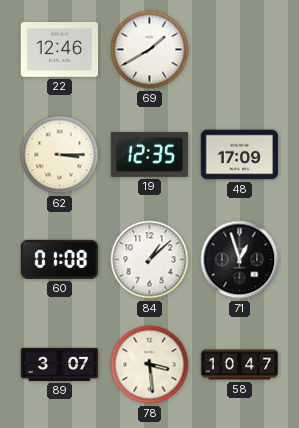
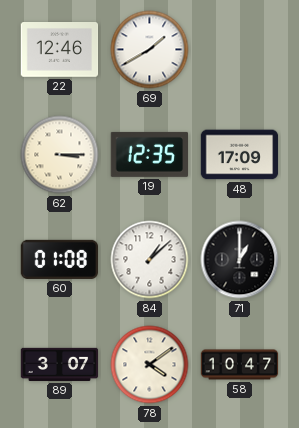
71: 12:57 -> 1:00
78: 3:29 -> 4:09
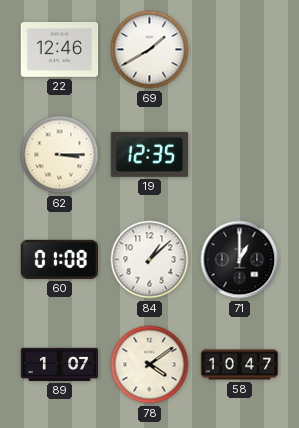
48: 17:09 -> none
89: 3:07 -> 1:07
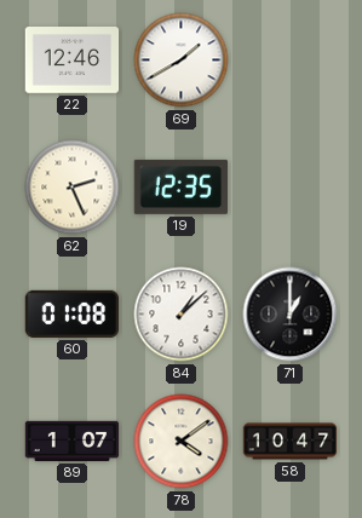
62: 3:15 -> 2:26
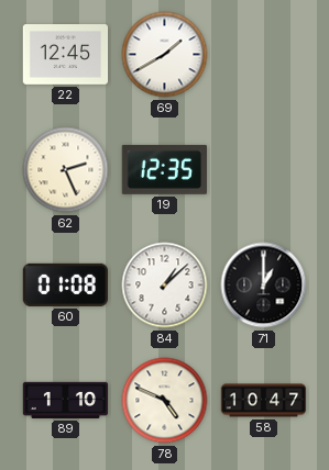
22: 12:46 -> 12:45
89: 1:07 -> 1:10
78: 4:09 -> 4:49
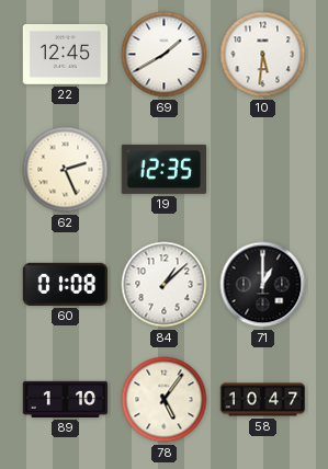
10: none -> 5:31
78: 4:49 -> 5:06
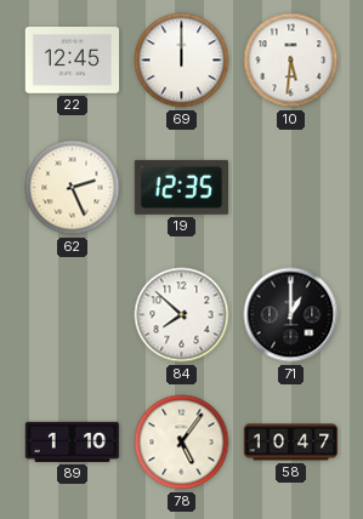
69: 1:40 -> 12:00
60: 01:08 -> none
84: 1:08 -> 7:52
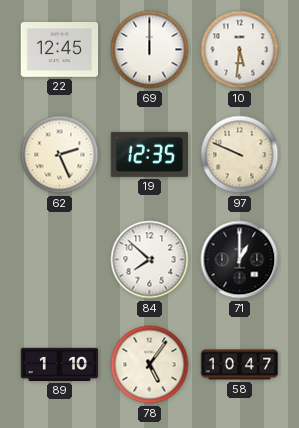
97: none -> 9:49
